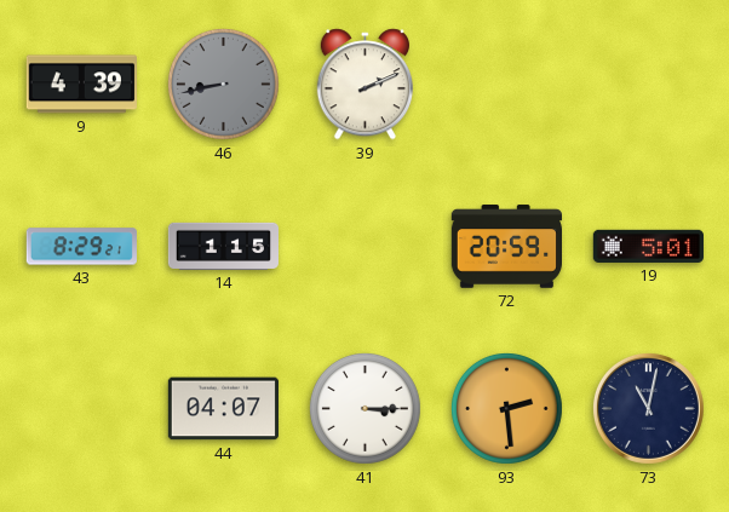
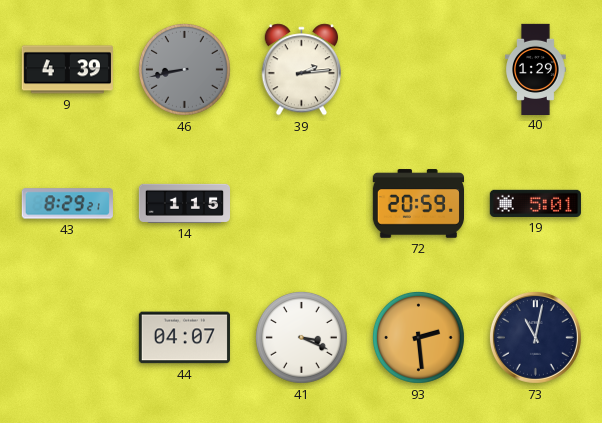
39: 2:11 -> 2:14
40: none -> 1:29
41: 3:15 -> 3:19
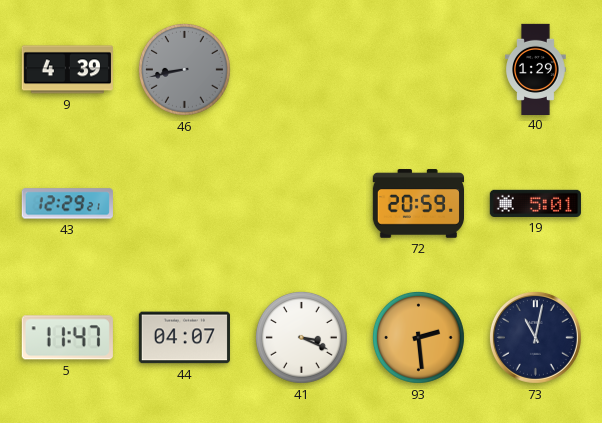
39: 2:14 -> none
43: 8:29 -> 12:29
14: 1:15 -> none
5: none -> 11:47
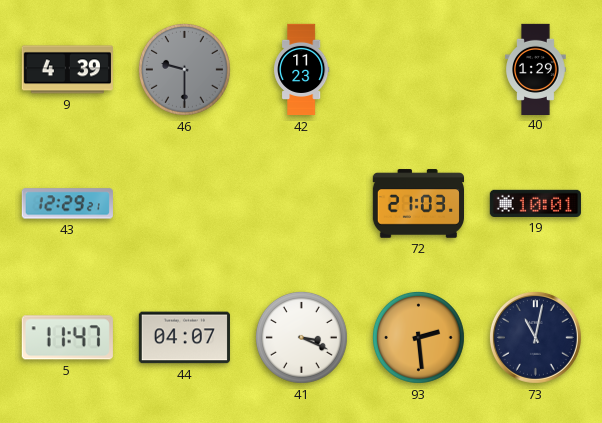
46: 8:43 -> 9:30
42: none -> 11:23
72: 20:59 -> 21:03
19: 5:01 -> 10:01
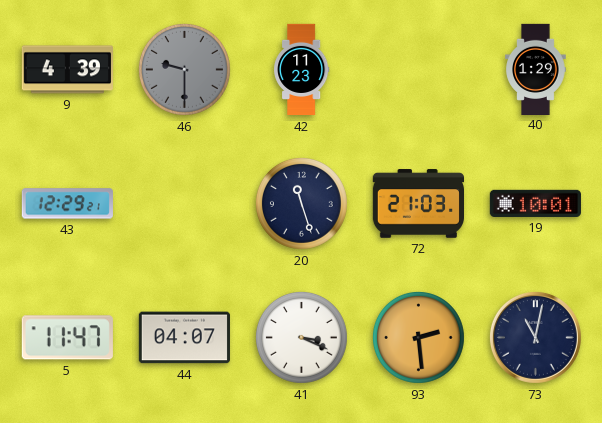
20: none -> 11:27
